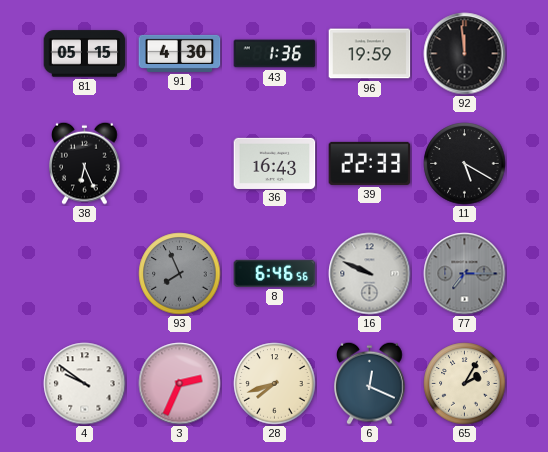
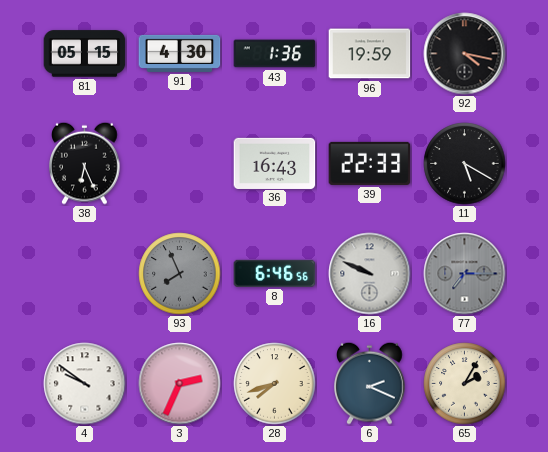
92: 11:59 -> 4:17
6: 12:19 -> 2:19
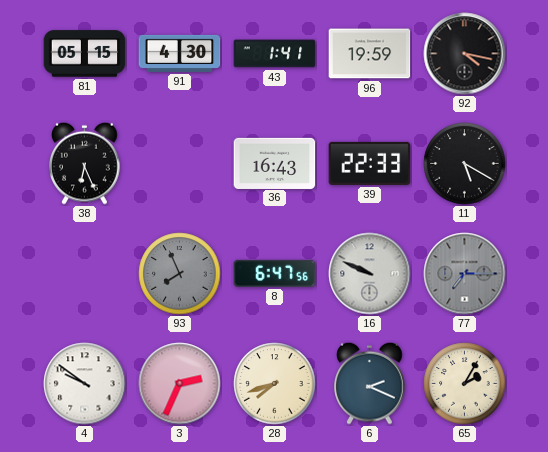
43: 1:36 -> 1:41
8: 6:46 -> 6:47
